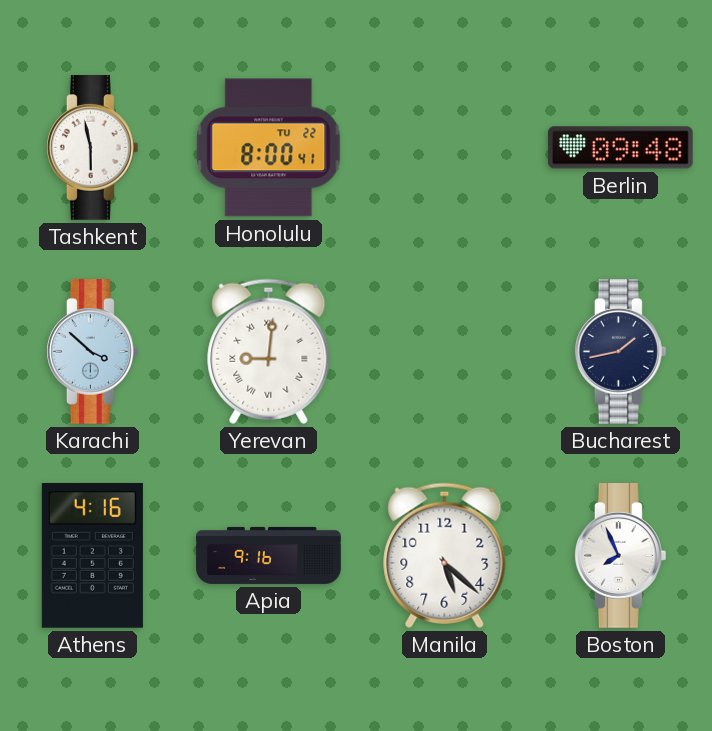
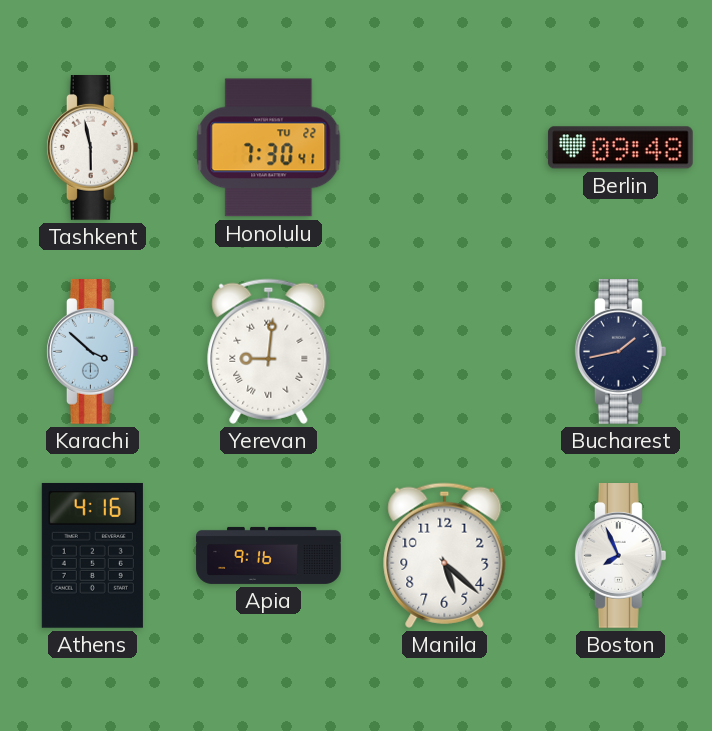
Honolulu: 8:00 -> 7:30
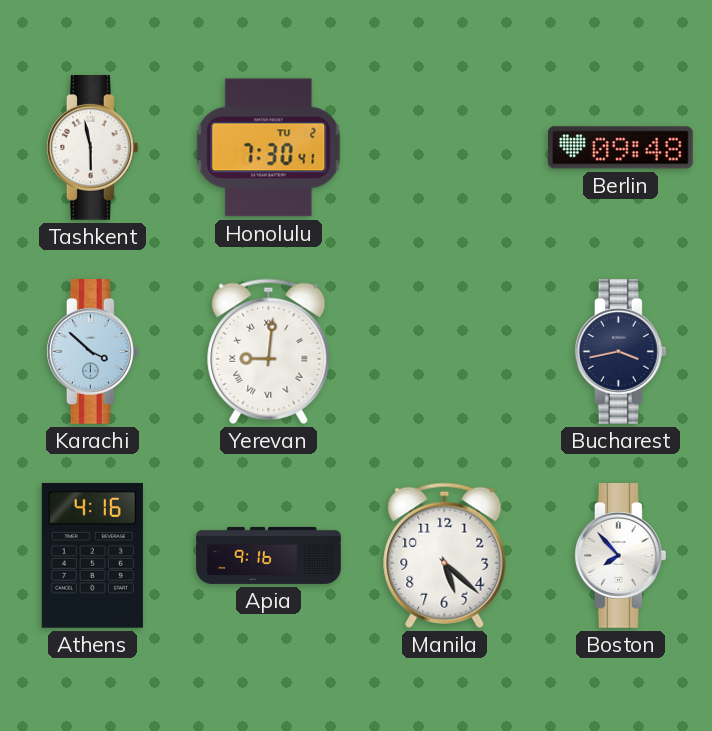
Honolulu date: TU 22 -> TU 2
Bucharest: 1:43 -> 3:43
Boston: 7:56 -> 7:53
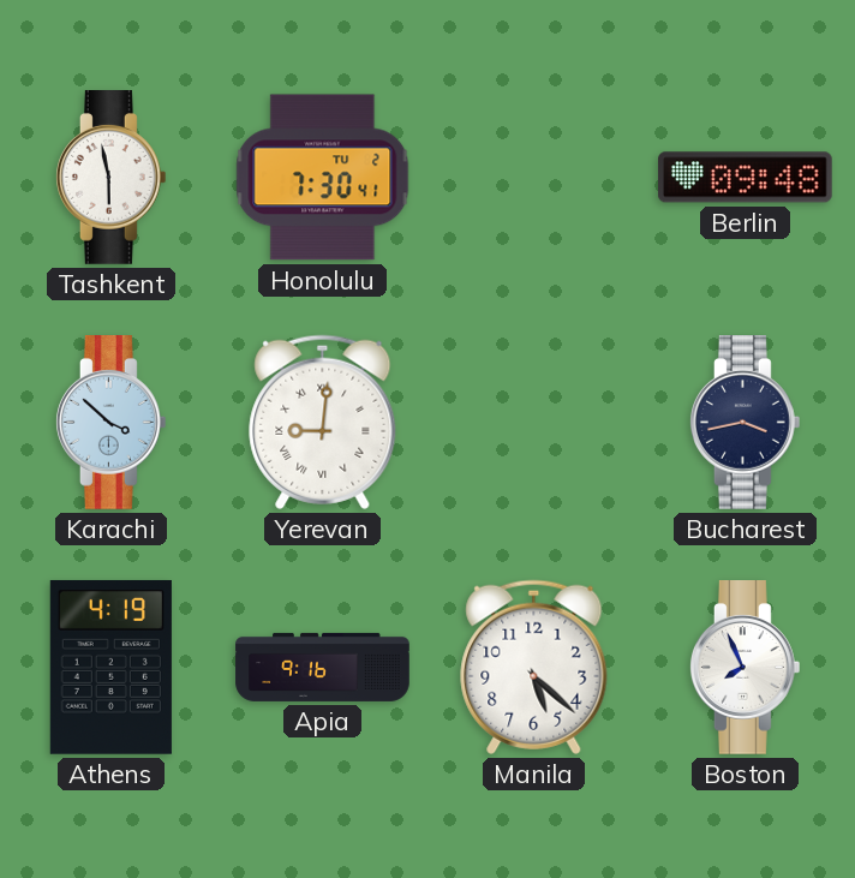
Athens: 4:16 -> 4:19
Boston: 7:53 -> 7:56
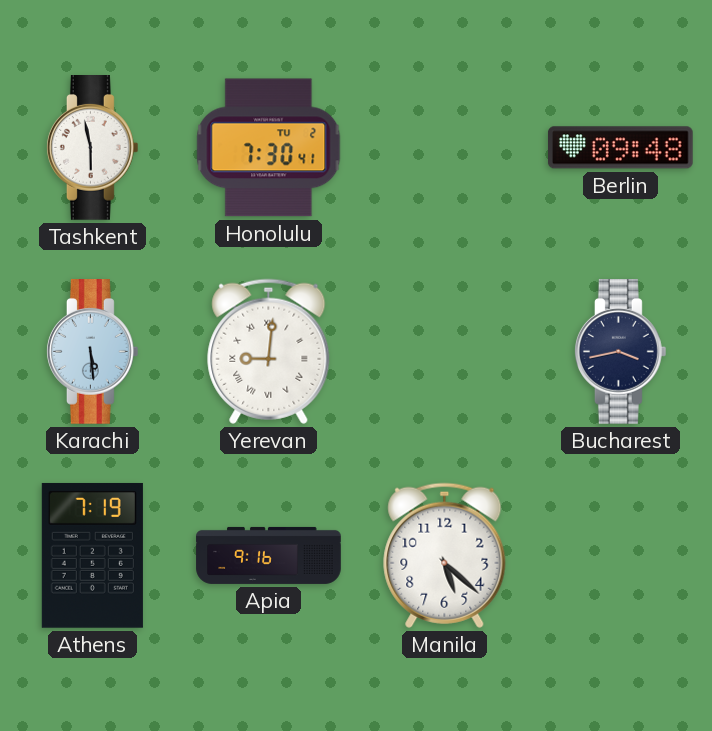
Karachi: 3:52 -> 5:29
Athens: 4:19 -> 7:19
Boston: 7:56 -> none
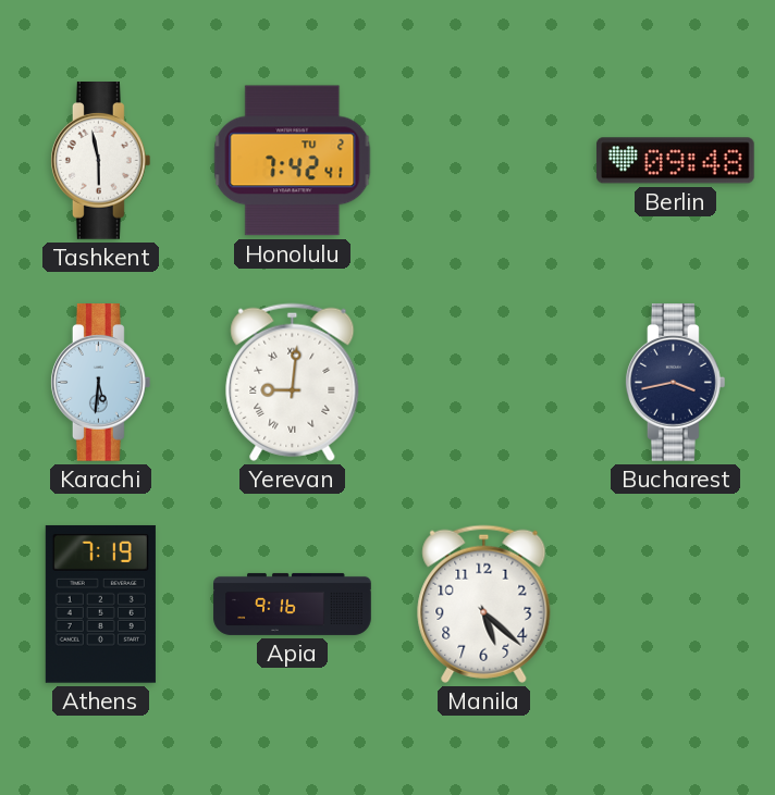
Honolulu: 7:30 -> 7:42
Karachi: 5:29 -> 5:31
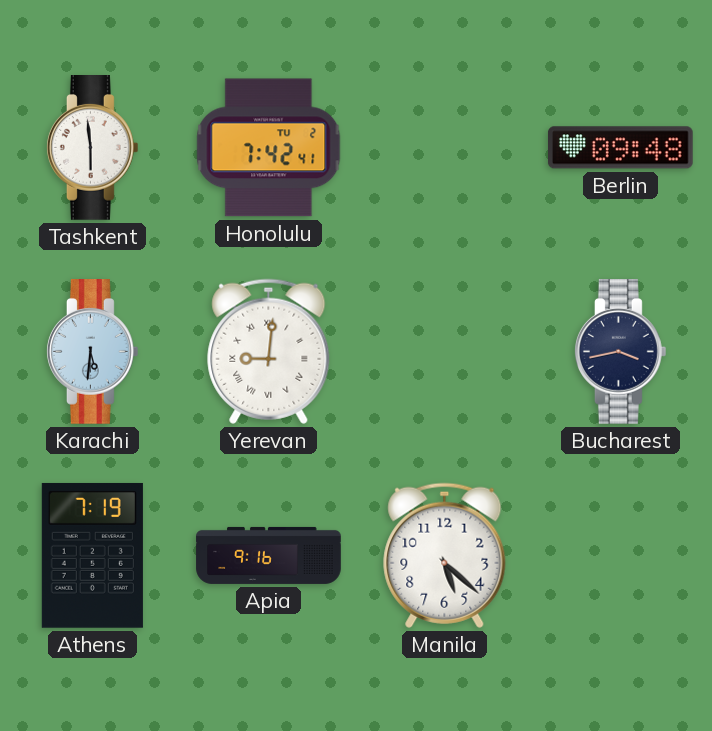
Tashkent: 5:58 -> 5:59
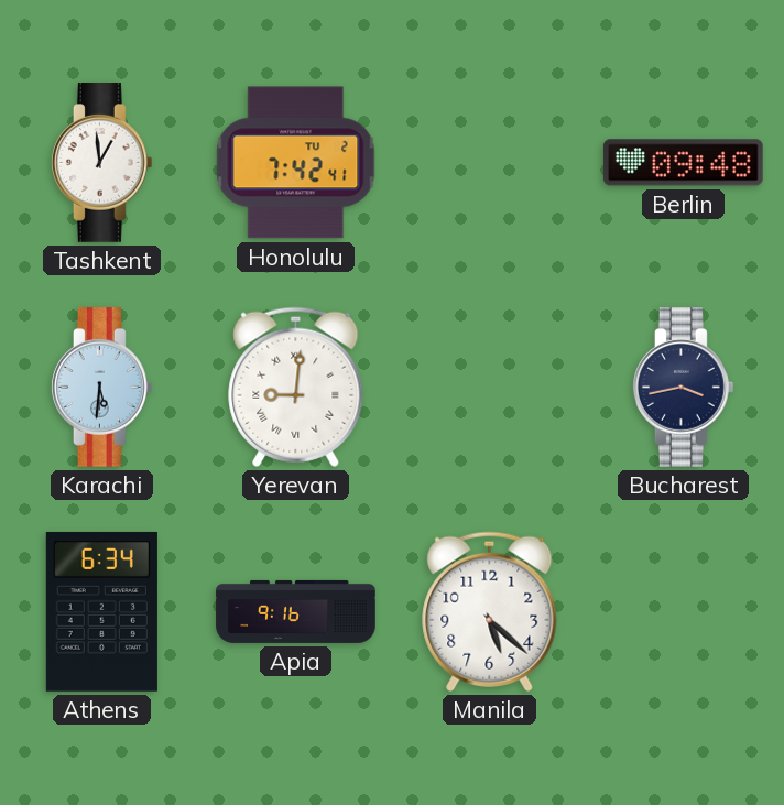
Tashkent: 5:59 -> 12:59
Athens: 7:19 -> 6:34
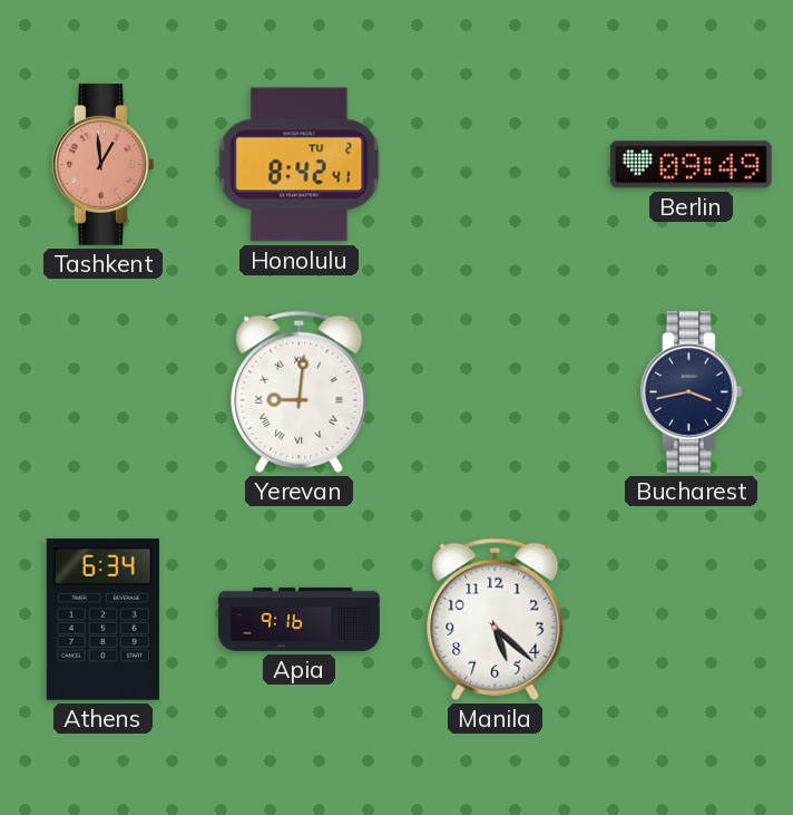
Tashkent dial: white -> salmon
Honolulu: 7:42 -> 8:42
Berlin: 09:48 -> 09:49
Karachi: 5:31 -> none
